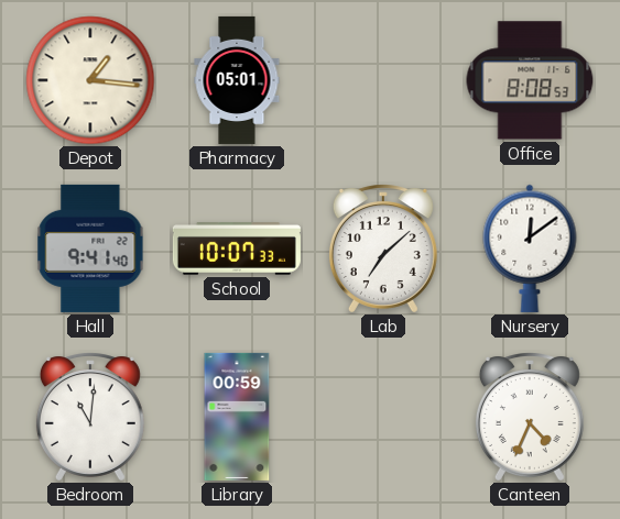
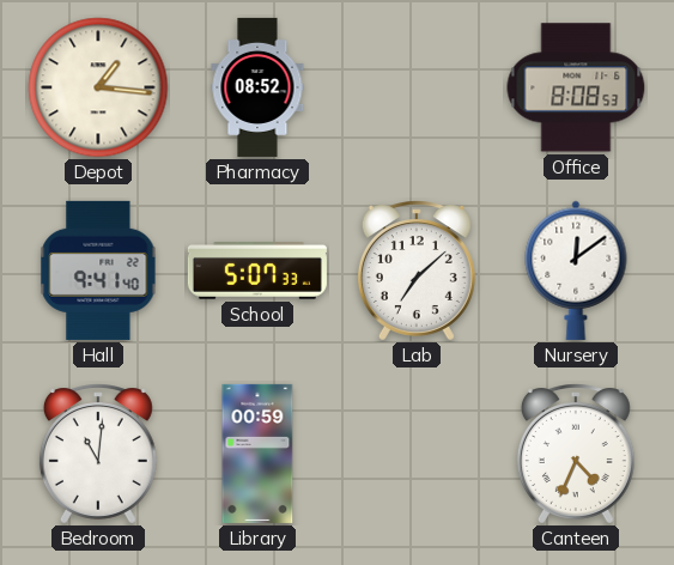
Pharmacy: 05:01 -> 08:52
School: 10:07 -> 5:07
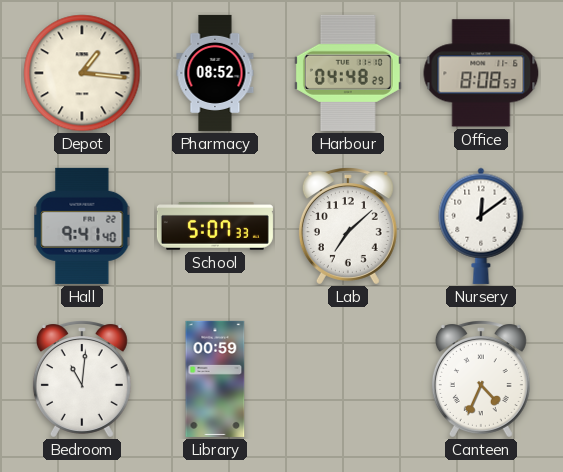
Harbour: none -> 04:48
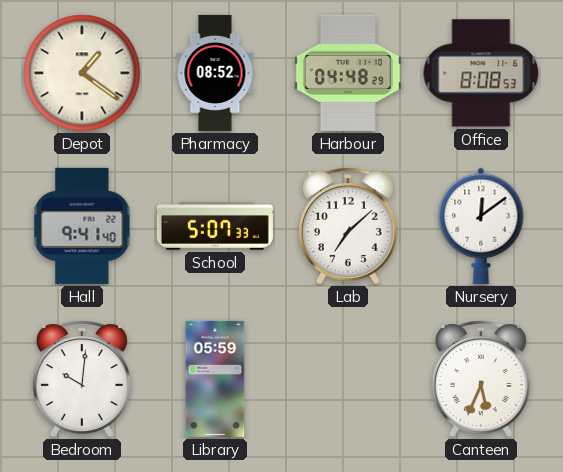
Depot: 1:16 -> 1:21
Bedroom: 11:01 -> 10:01
Library: 00:59 -> 05:59
Canteen: 4:34 -> 5:34
